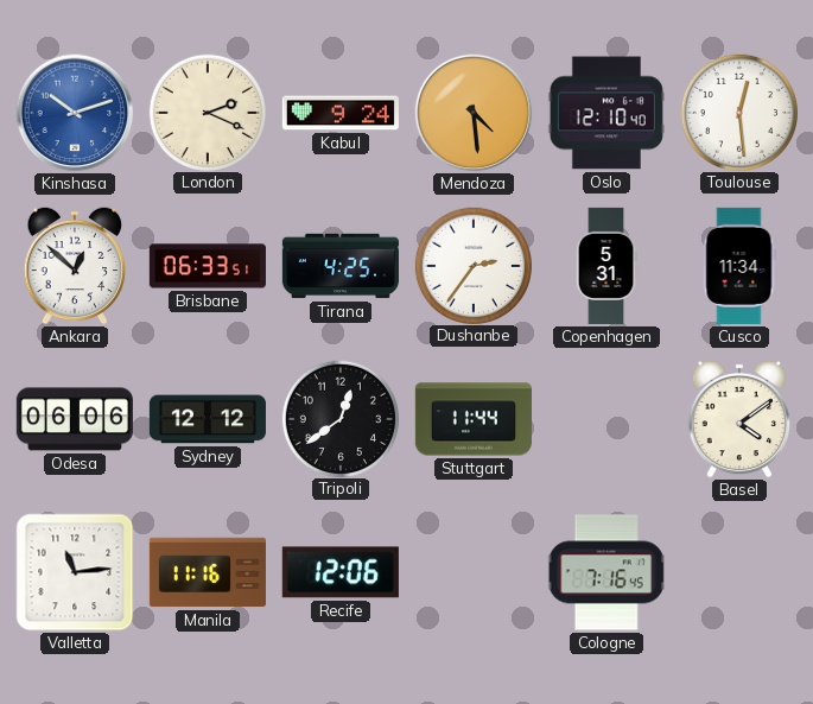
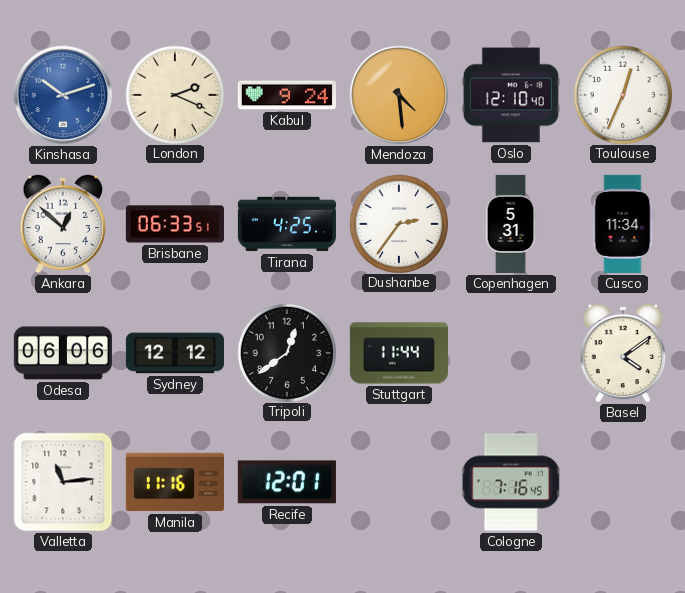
Toulouse: 12:29 -> 12:34
Recife: 12:06 -> 12:01
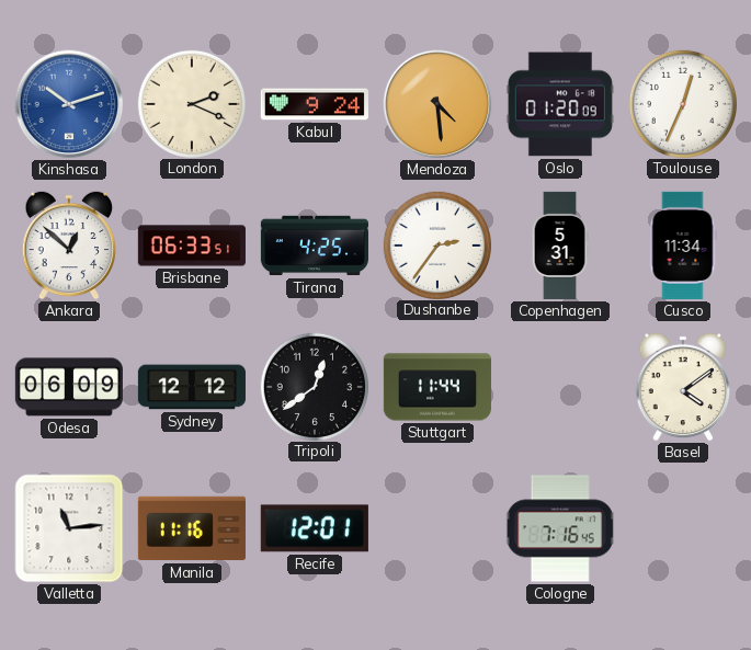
Oslo: 12:10 -> 01:20
Odesa: 06:06 -> 06:09
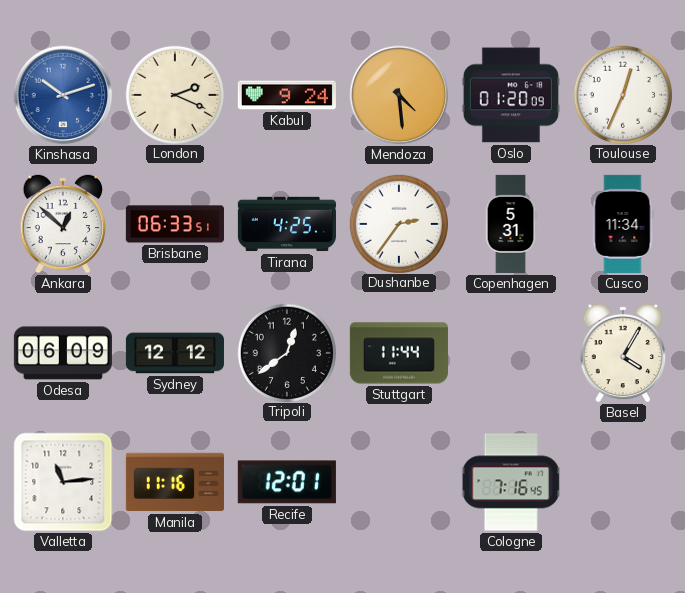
Basel: 4:09 -> 4:05
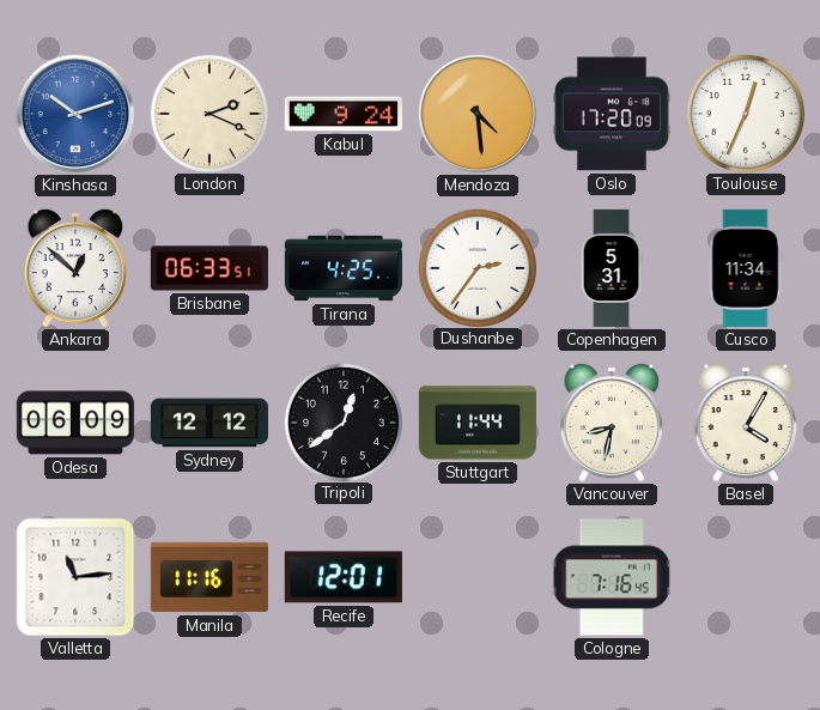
Oslo: 01:20 -> 17:20
Vancouver: none -> 8:32
